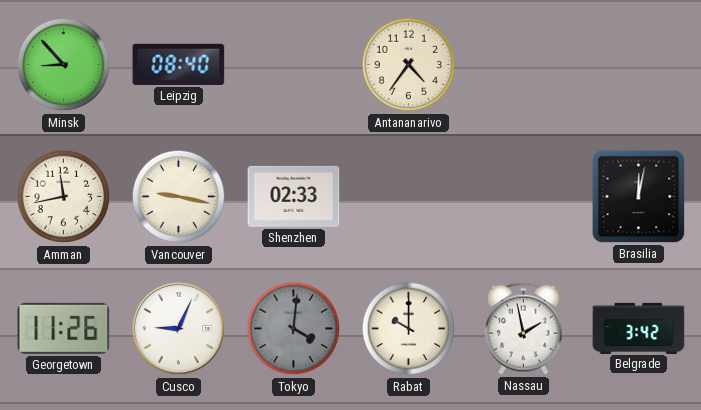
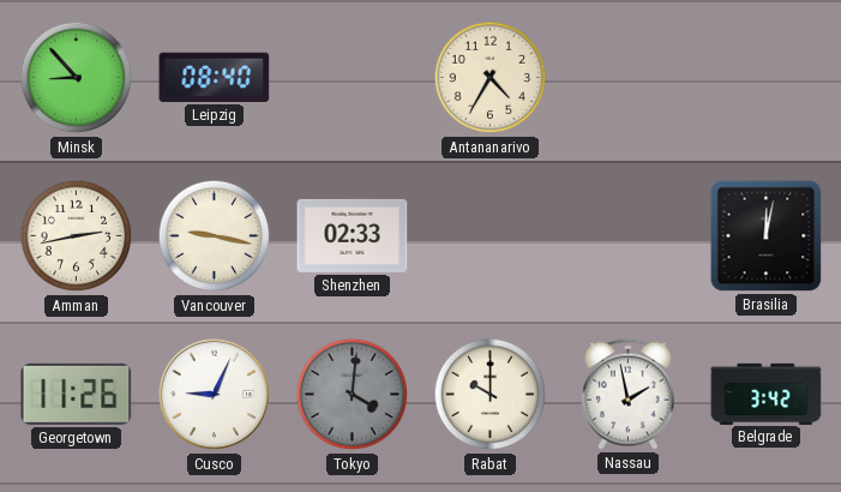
Antananarivo: 4:36 -> 4:35
Amman: 11:43 -> 2:43
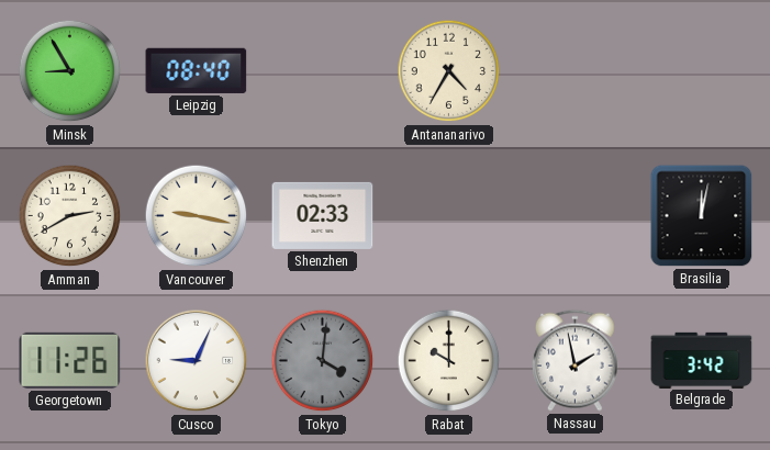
Minsk: 8:53 -> 8:55
Amman: 2:43 -> 2:40
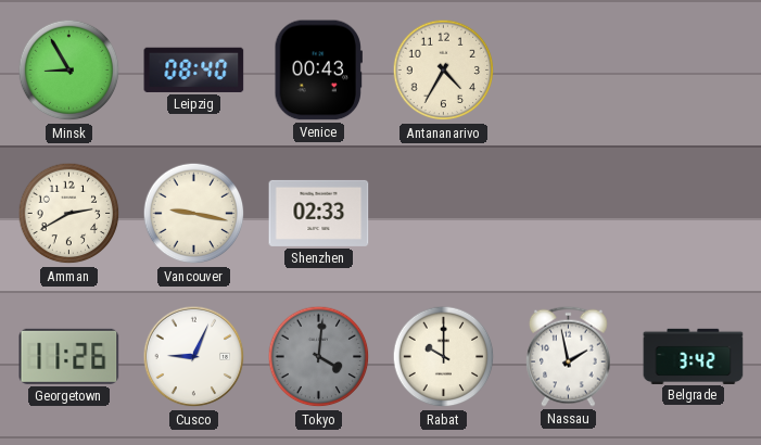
Venice: none -> 00:43
Brasilia: 12:02 -> none
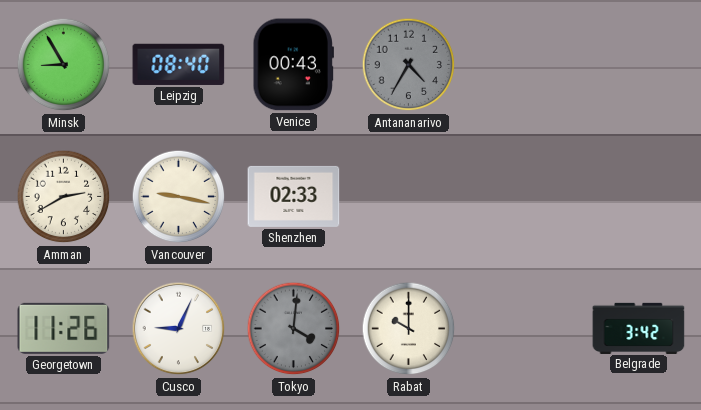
Antananarivo dial: cream -> grey
Nassau: 1:58 -> none
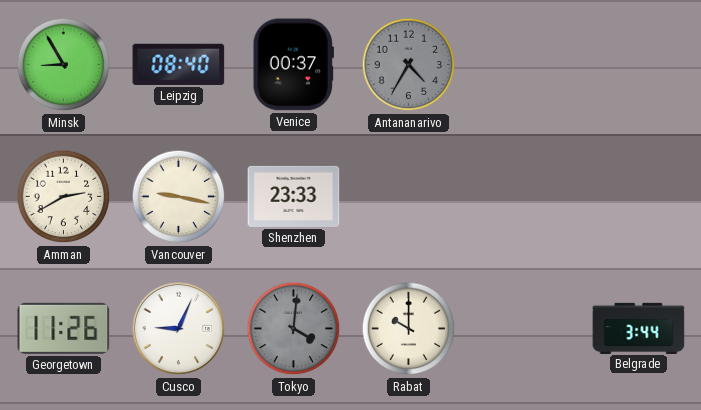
Venice: 00:43 -> 00:37
Shenzhen: 02:33 -> 23:33
Belgrade: 3:42 -> 3:44
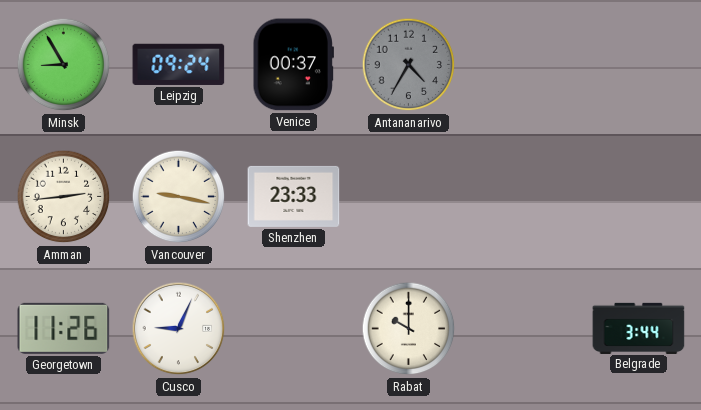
Leipzig: 08:40 -> 09:24
Amman: 2:40 -> 2:44
Tokyo: 4:01 -> none
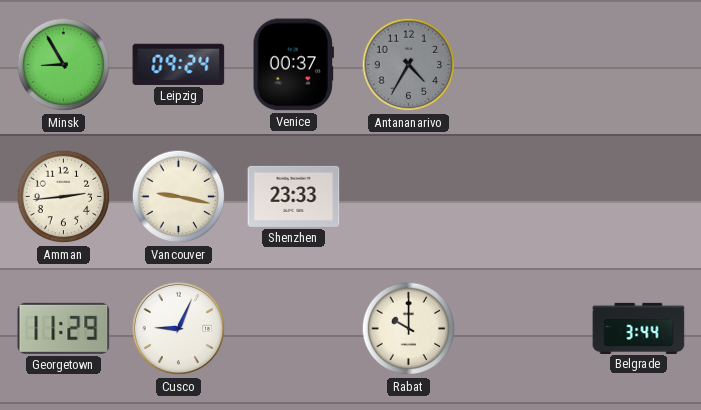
Georgetown: 11:26 -> 11:29
